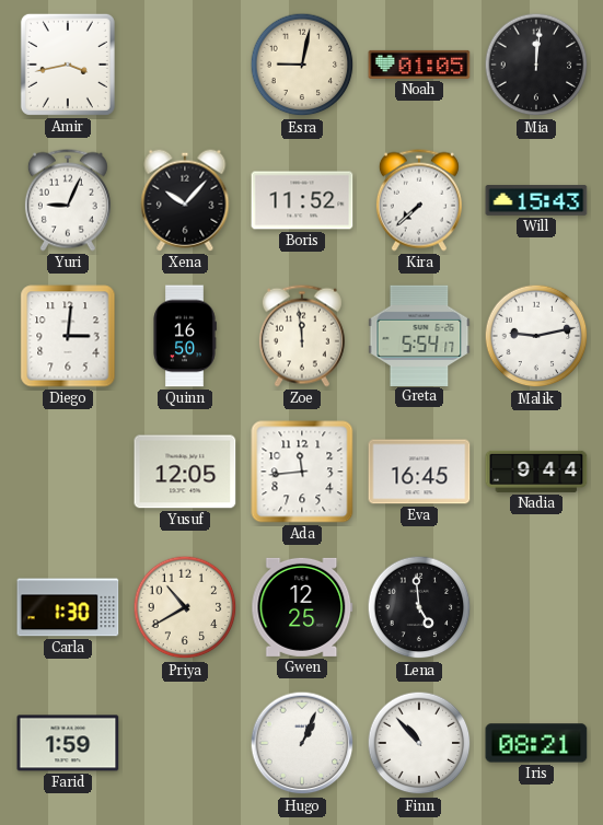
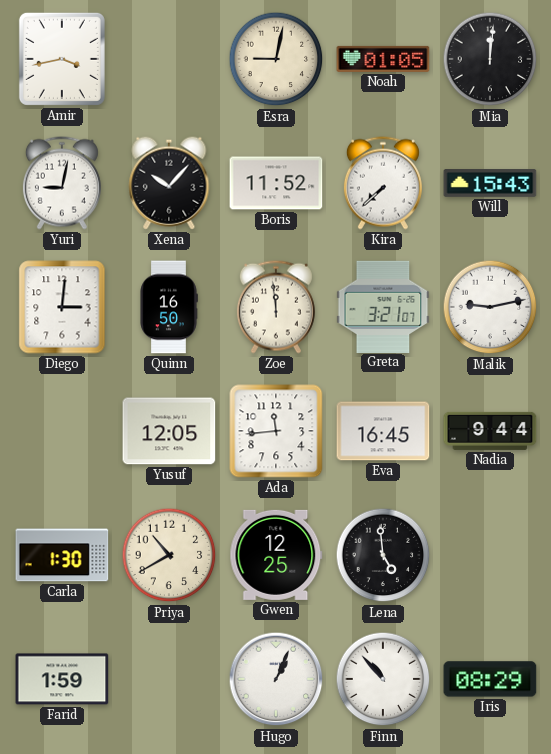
Yuri: 9:04 -> 9:02
Greta: 5:54 -> 3:21
Iris: 08:21 -> 08:29
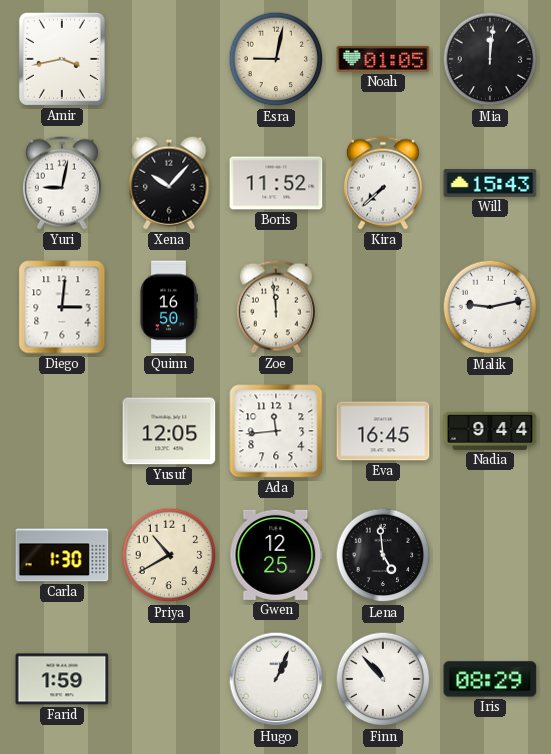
Greta: 3:21 -> none
